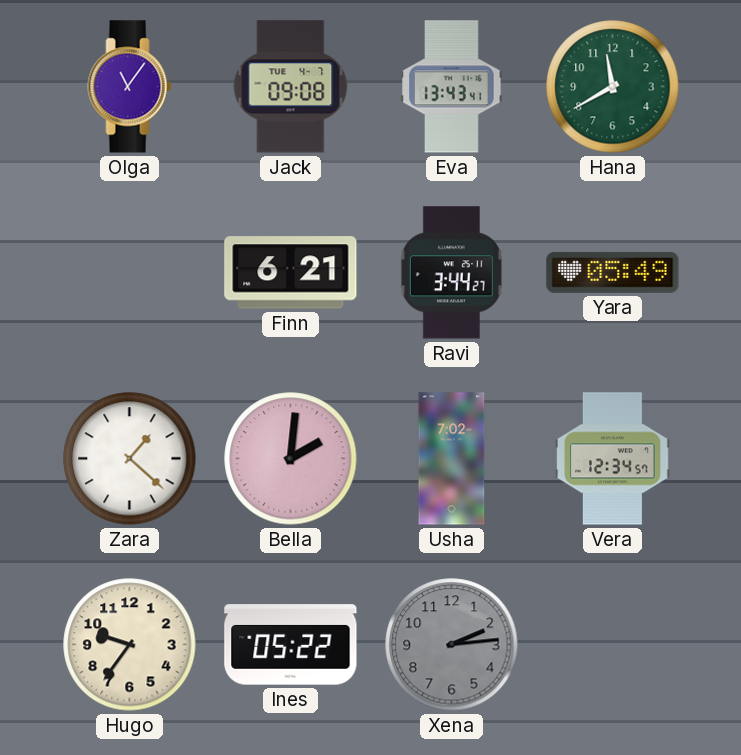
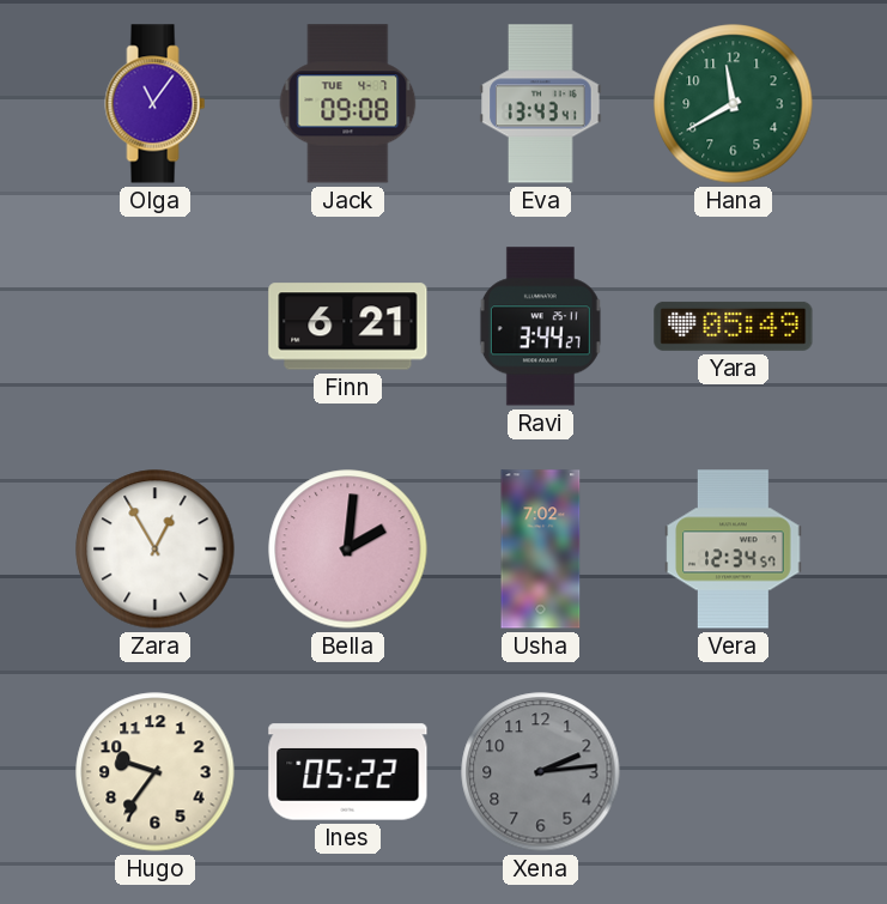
Zara: 1:22 -> 12:55
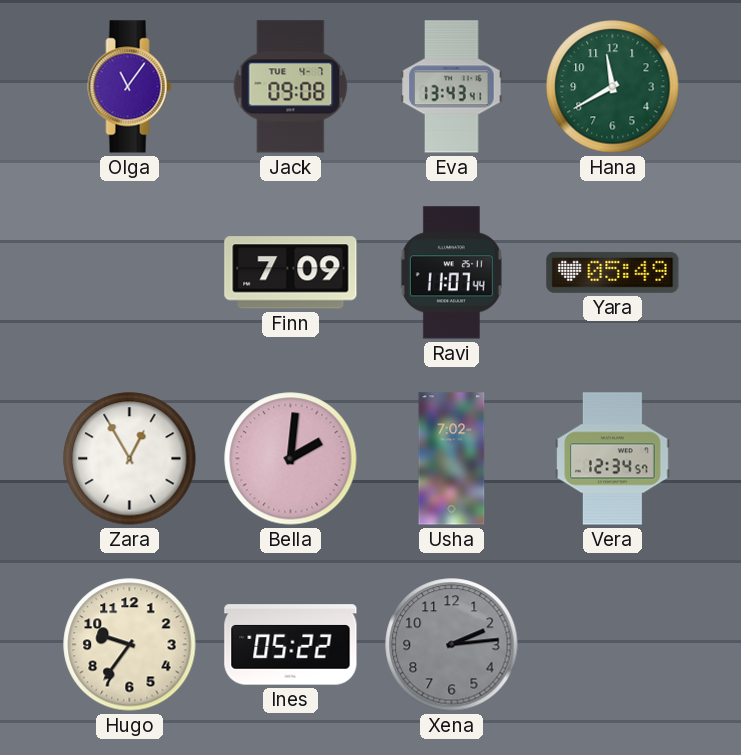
Finn: 6:21 -> 7:09
Ravi: 3:44 -> 11:07
